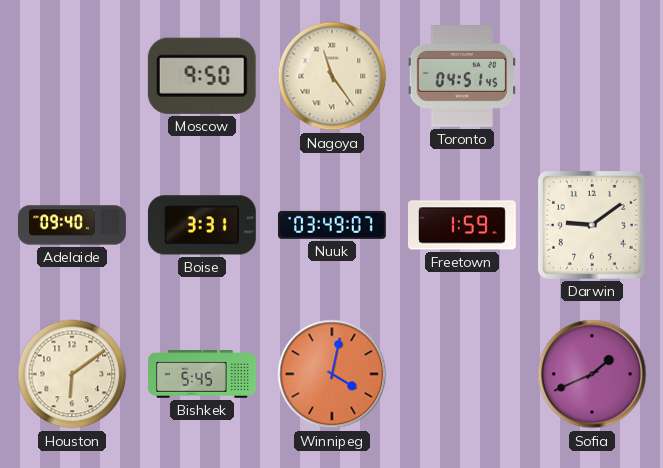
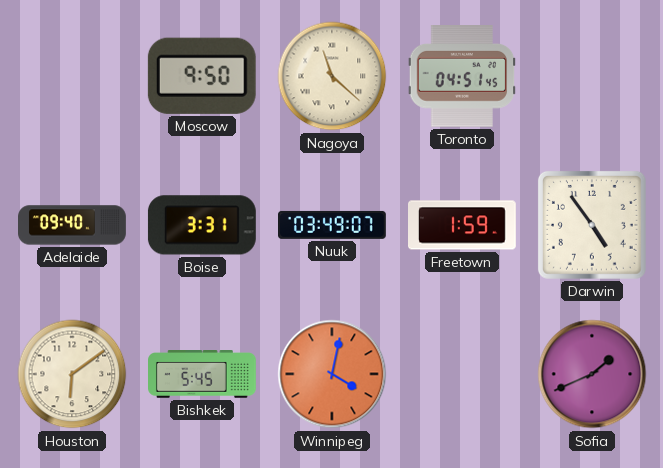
Nagoya: 11:24 -> 11:22
Darwin: 9:09 -> 4:54
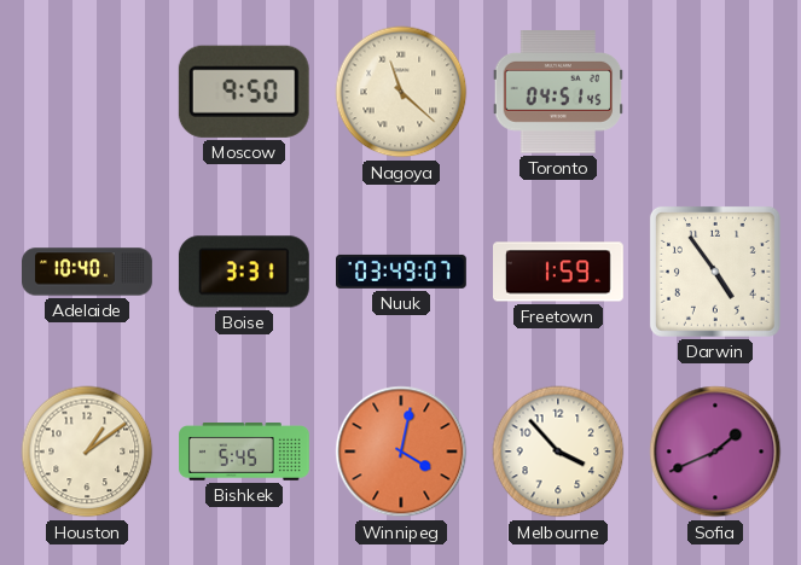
Adelaide: 09:40 -> 10:40
Houston: 6:09 -> 1:09
Melbourne: none -> 3:53
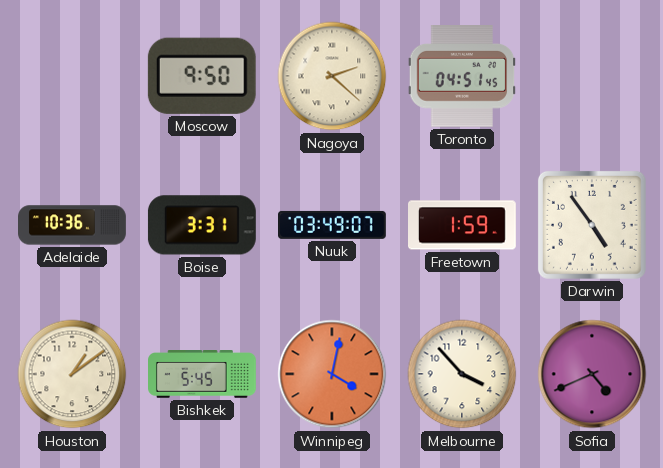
Nagoya: 11:22 -> 2:22
Adelaide: 10:40 -> 10:36
Sofia: 1:41 -> 4:41
